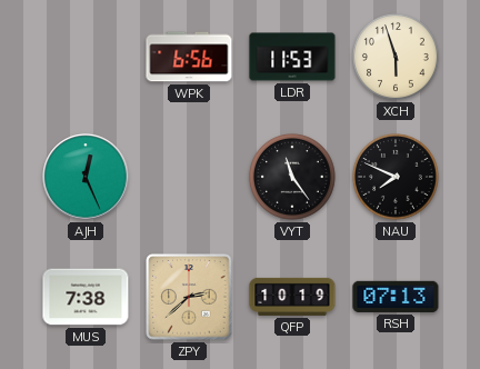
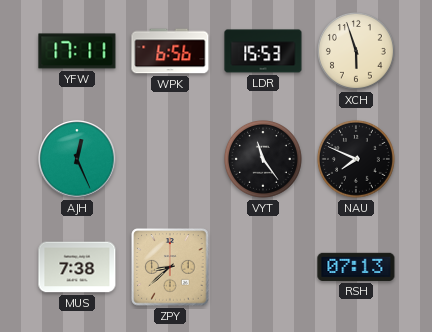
YFW: none -> 17:11
LDR: 11:53 -> 15:53
ZPY: 2:38 -> 8:38
QFP: 10:19 -> none
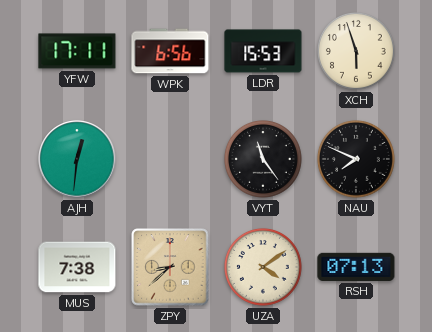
AJH: 12:26 -> 12:31
UZA: none -> 4:09
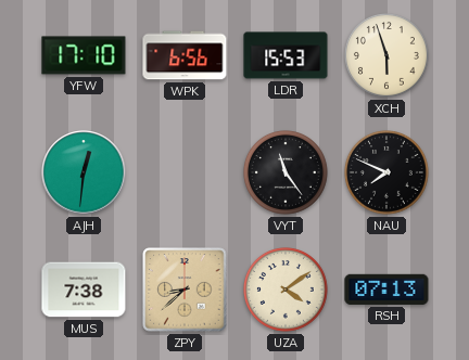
YFW: 17:11 -> 17:10
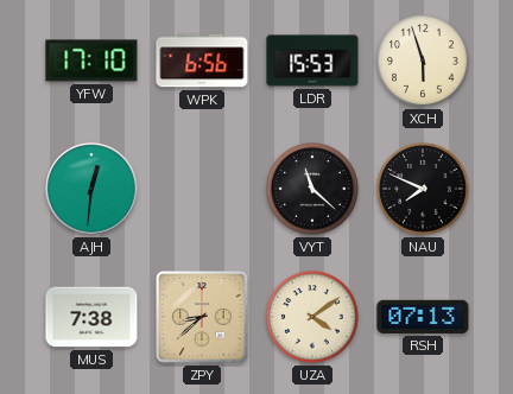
VYT: 11:24 -> 11:22
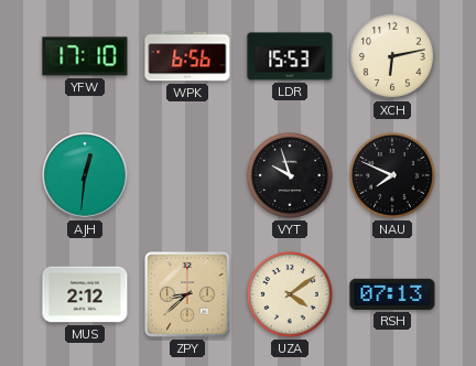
XCH: 5:57 -> 6:13
VYT: 11:22 -> 9:57
MUS: 7:38 -> 2:12
